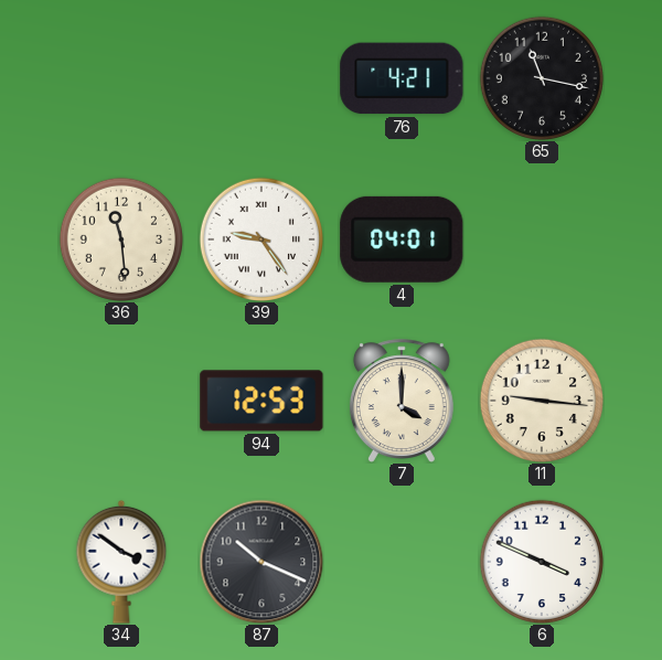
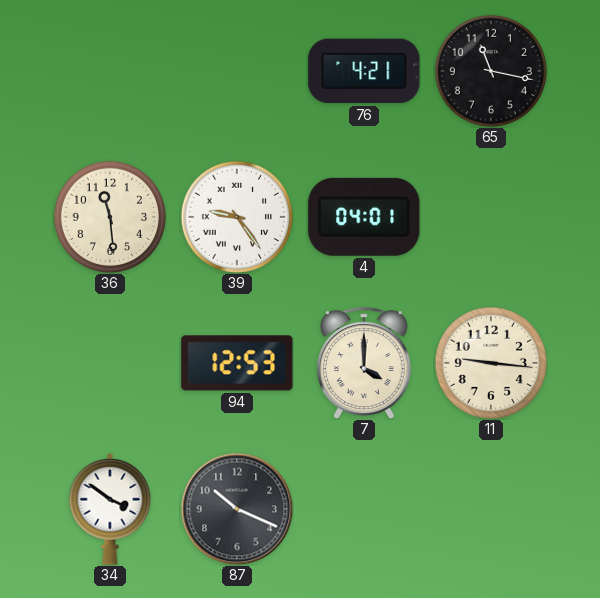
6: 3:49 -> none
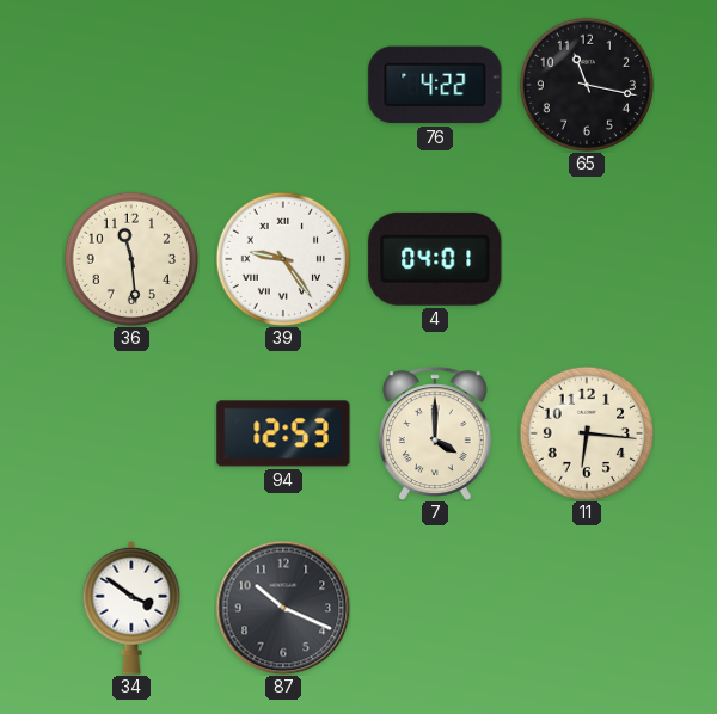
76: 4:21 -> 4:22
11: 9:16 -> 6:16
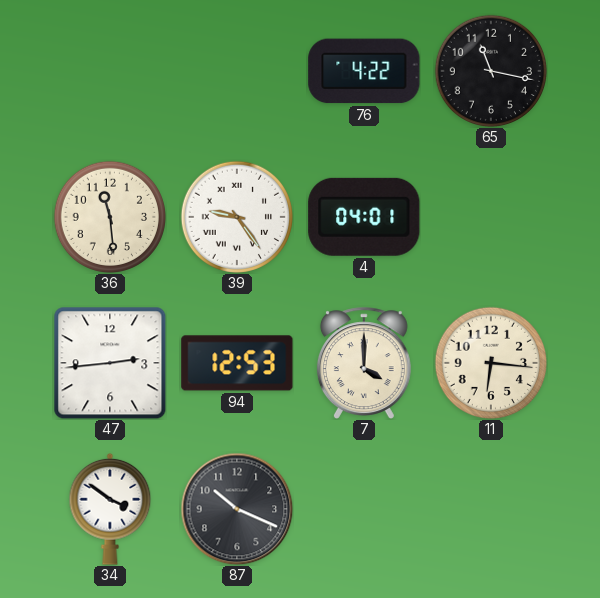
47: none -> 2:44
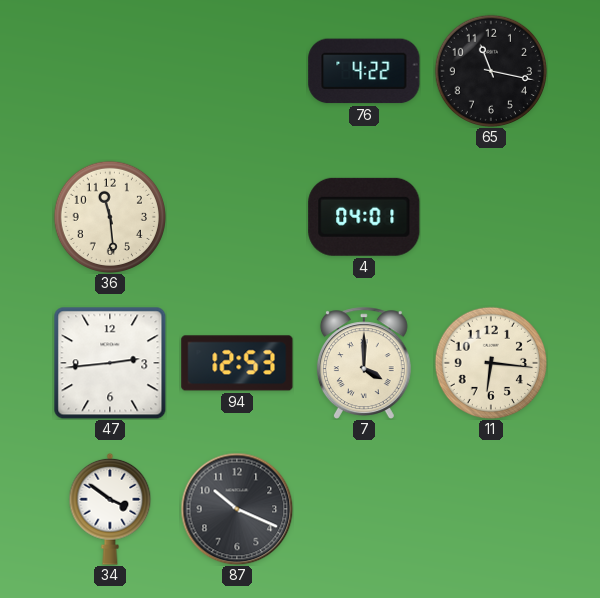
39: 9:24 -> none
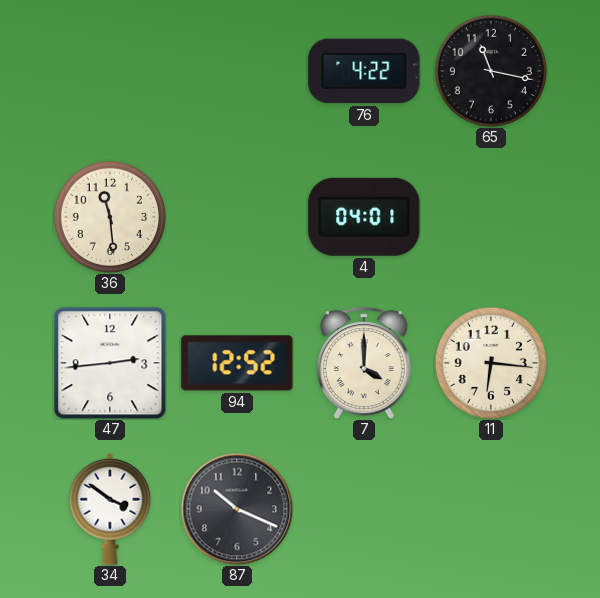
94: 12:53 -> 12:52
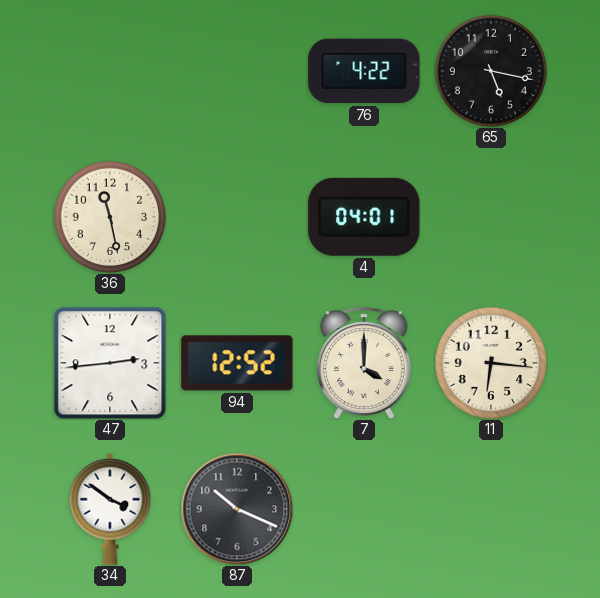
65: 11:17 -> 5:17
36: 11:29 -> 11:28
